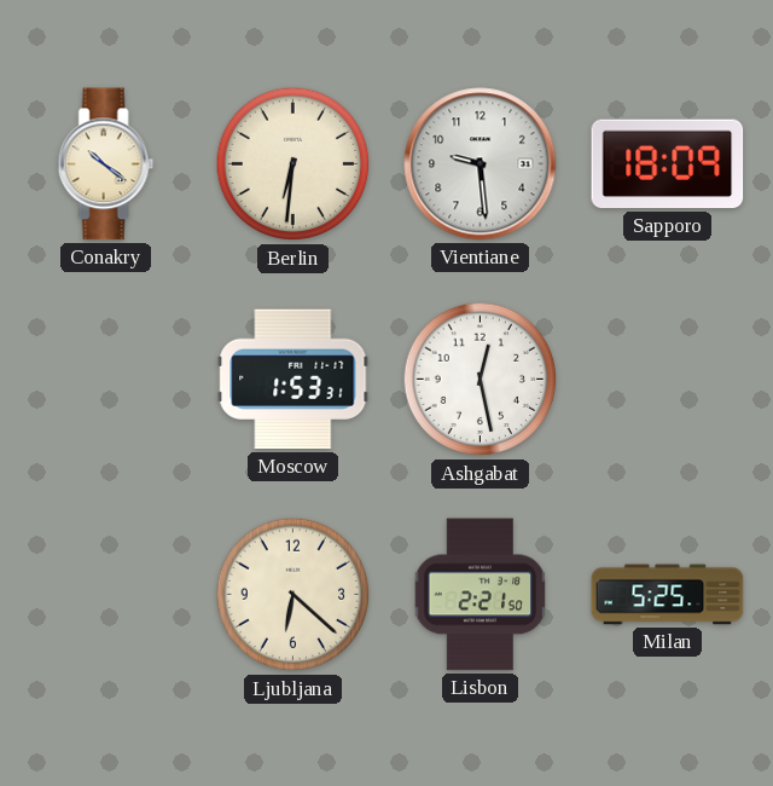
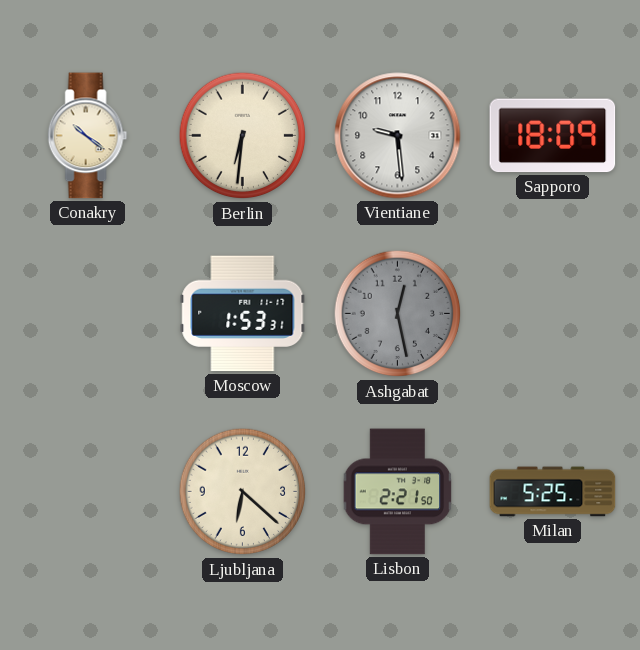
Ashgabat dial: white -> grey
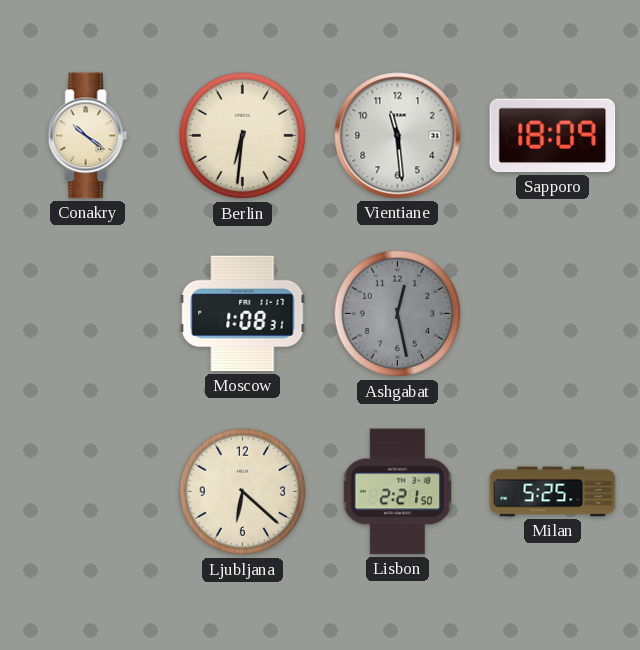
Vientiane: 9:29 -> 11:29
Moscow: 1:53 -> 1:08
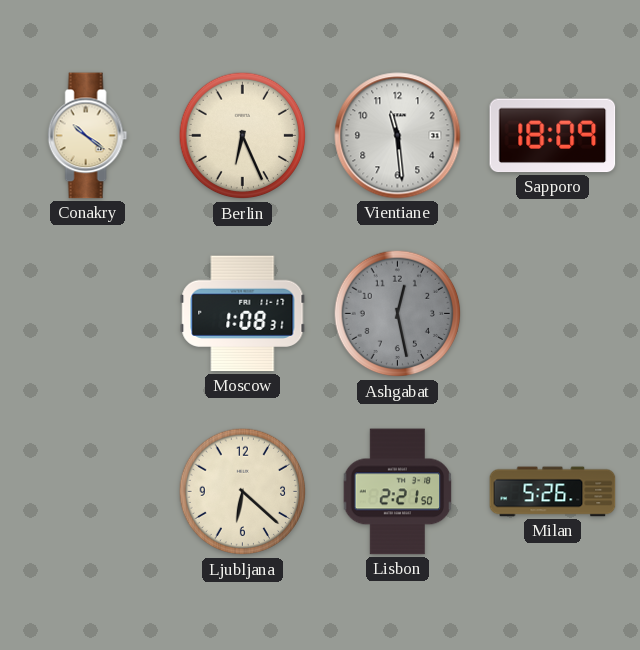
Berlin: 6:31 -> 6:26
Milan: 5:25 -> 5:26
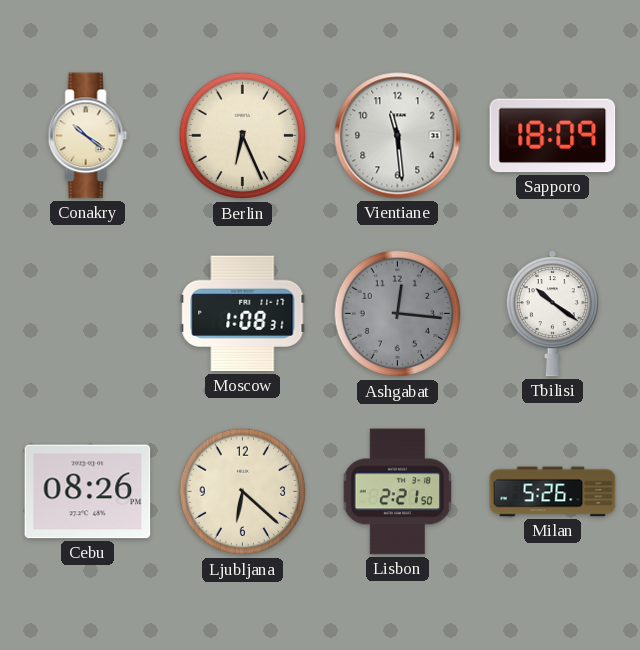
Ashgabat: 12:28 -> 12:16
Tbilisi: none -> 10:21
Cebu: none -> 08:26
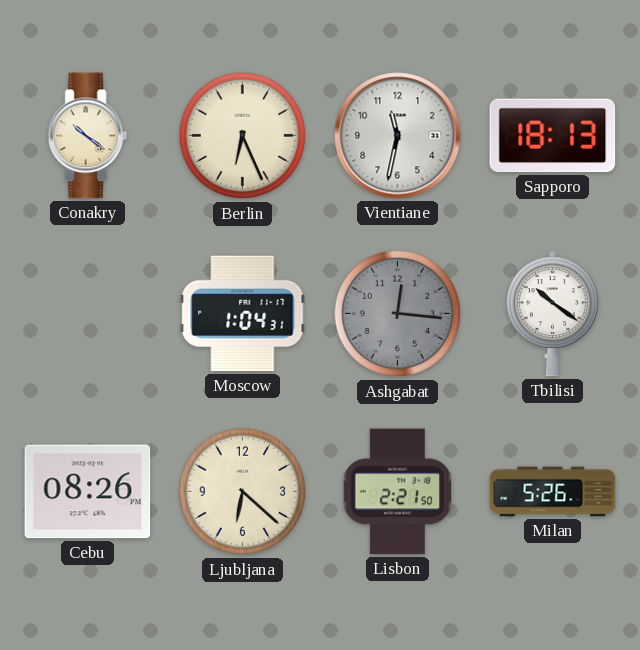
Vientiane: 11:29 -> 11:32
Sapporo: 18:09 -> 18:13
Moscow: 1:08 -> 1:04
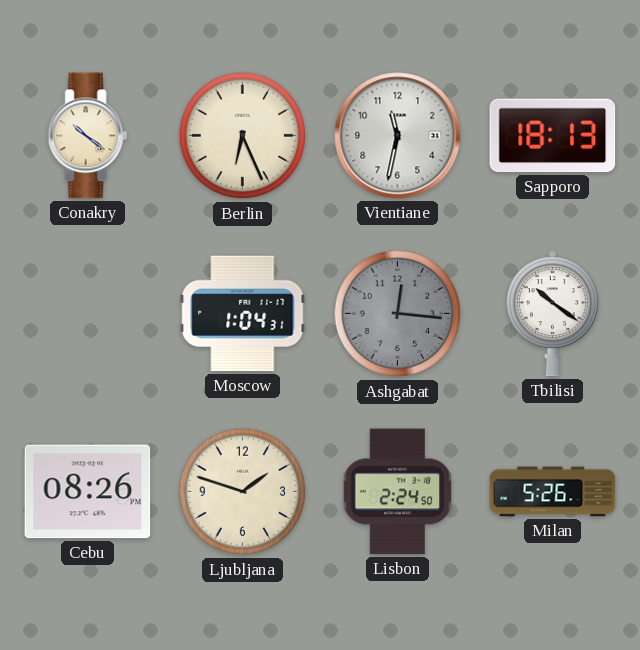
Ljubljana: 6:22 -> 1:48
Lisbon: 2:21 -> 2:24
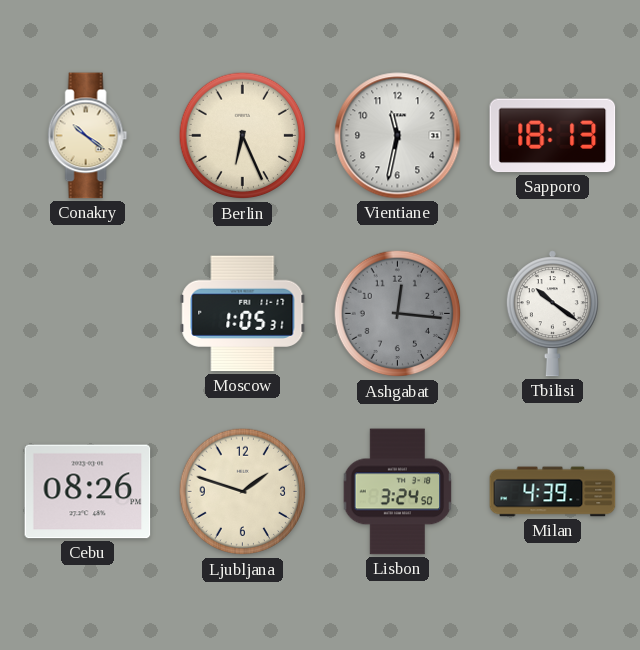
Moscow: 1:04 -> 1:05
Lisbon: 2:24 -> 3:24
Milan: 5:26 -> 4:39
